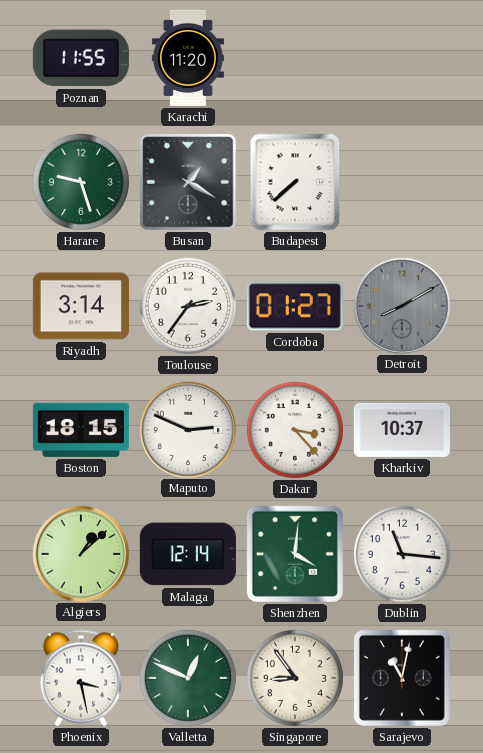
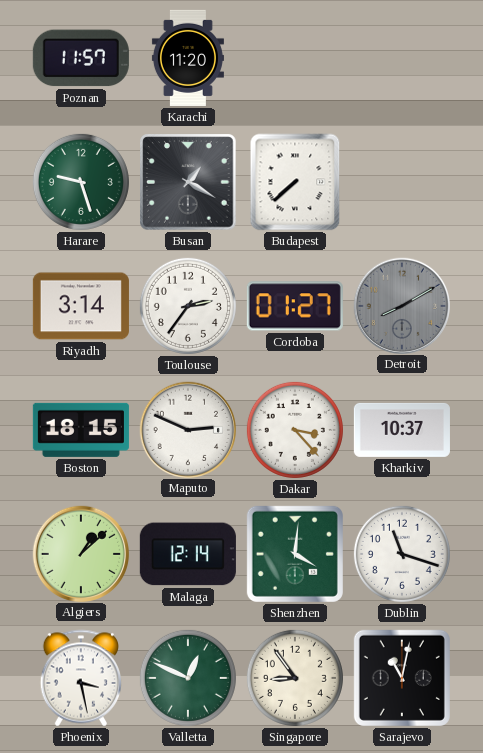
Poznan: 11:55 -> 11:57
Dublin: 11:16 -> 11:18
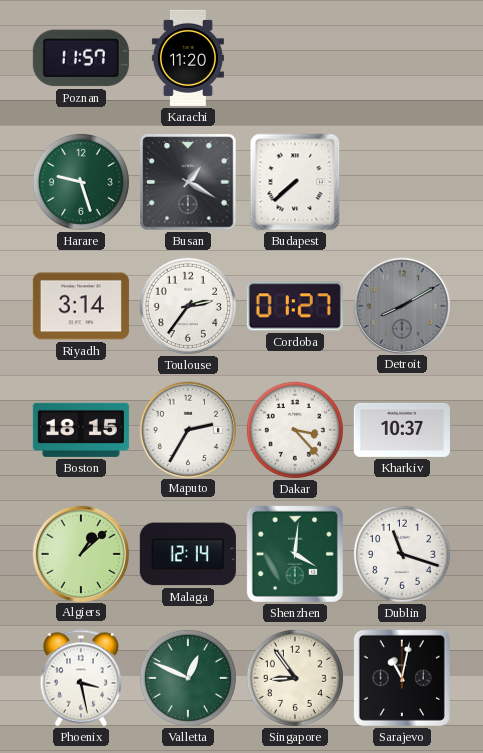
Maputo: 2:49 -> 2:35
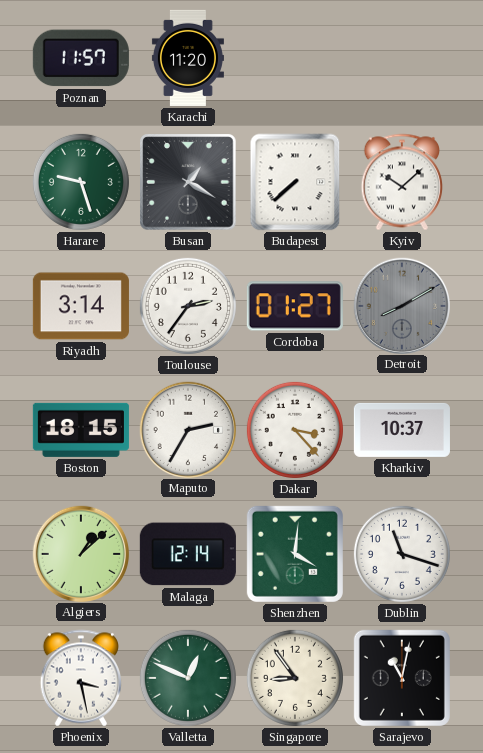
Kyiv: none -> 10:08
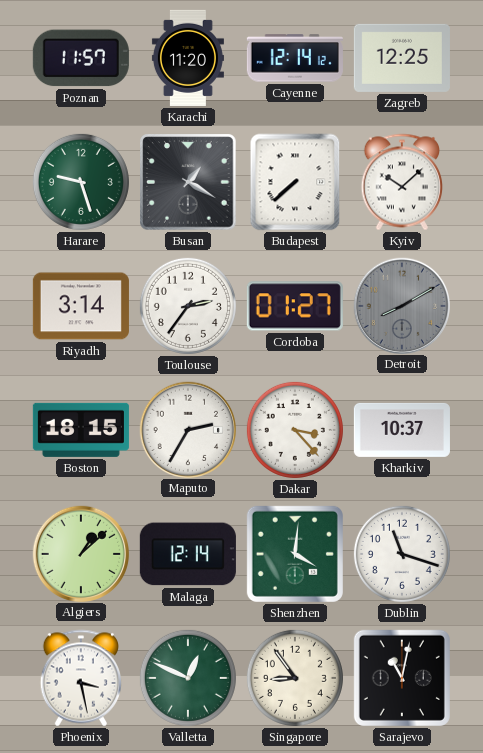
Cayenne: none -> 12:14
Zagreb: none -> 12:25
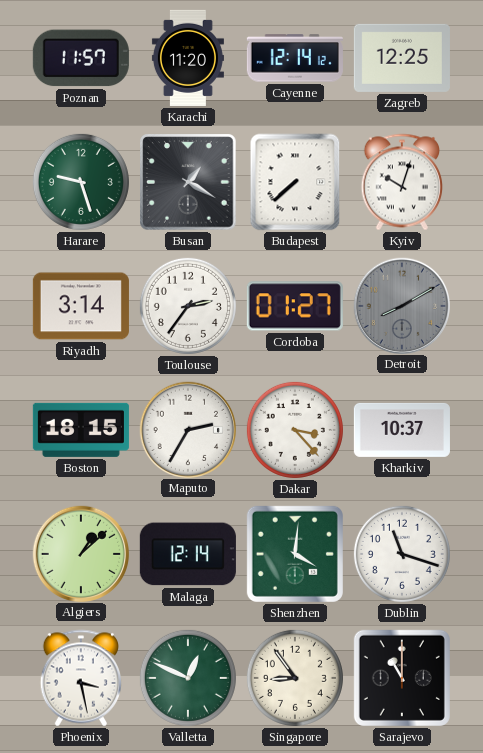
Kyiv: 10:08 -> 10:03
Sarajevo: 11:02 -> 11:00
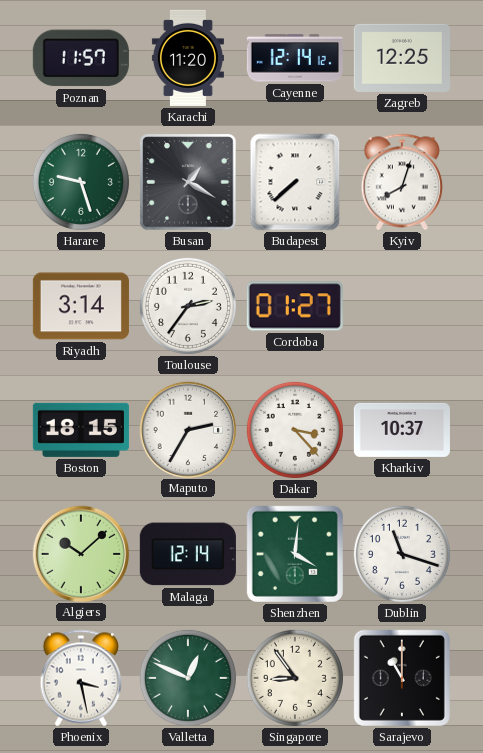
Kyiv: 10:03 -> 8:03
Detroit: 8:10 -> none
Algiers: 1:08 -> 10:08
